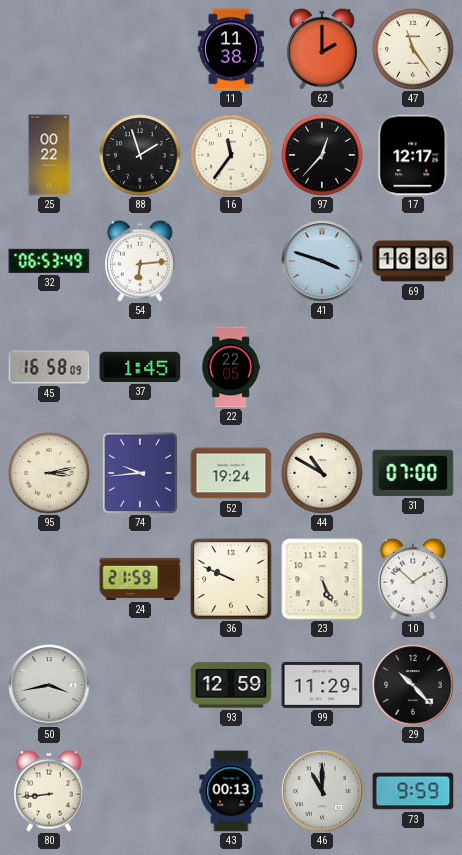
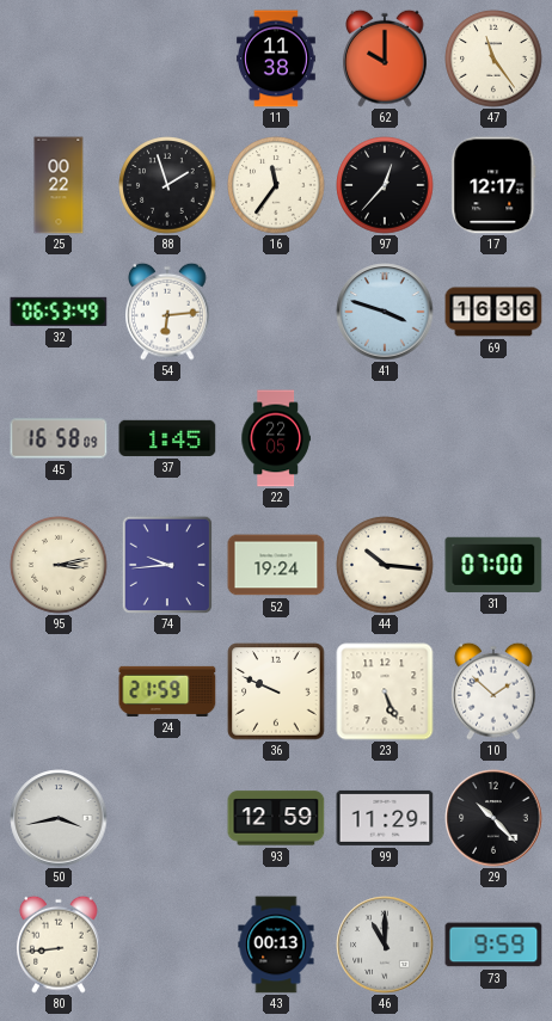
62: 2:00 -> 10:00
44: 10:50 -> 10:16
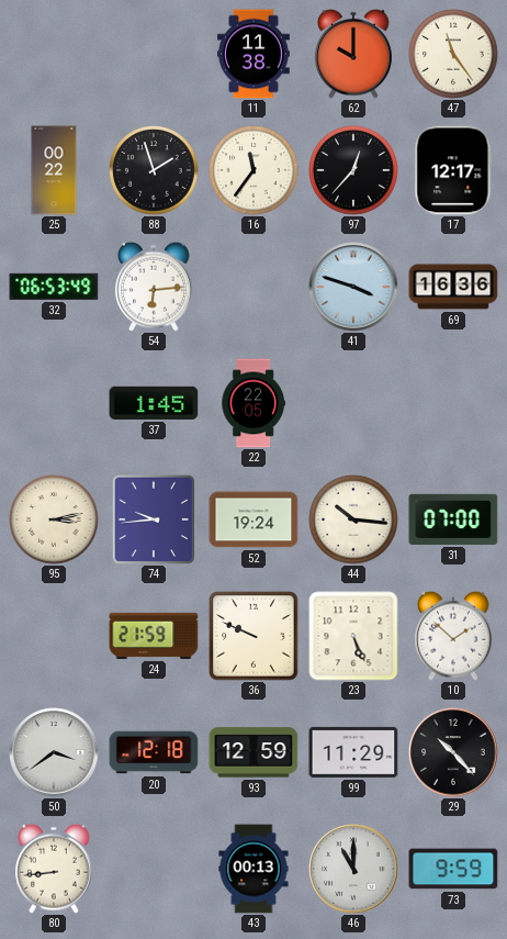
45: 16:58 -> none
50: 3:43 -> 3:39
20: none -> 12:18
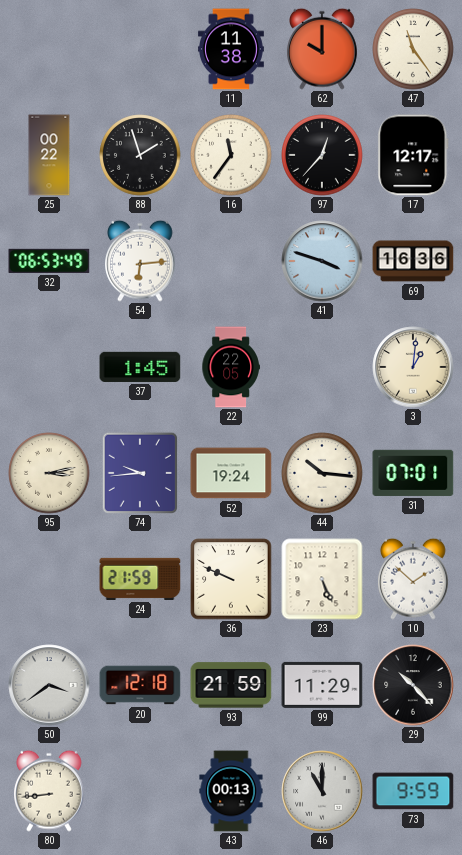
3: none -> 1:01
31: 07:00 -> 07:01
93: 12:59 -> 21:59
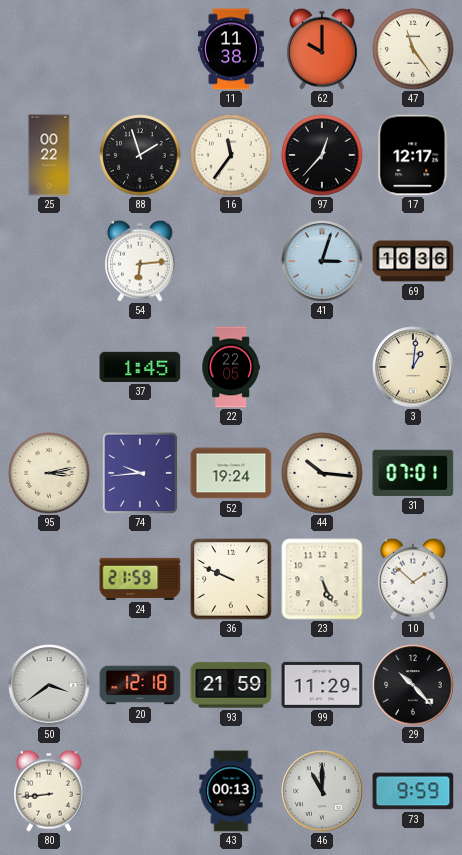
32: 06:53 -> none
41: 3:48 -> 3:03
